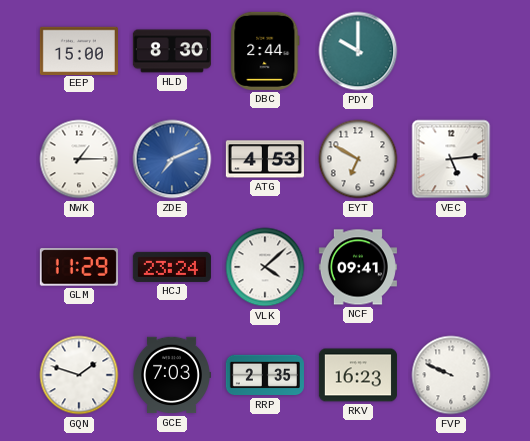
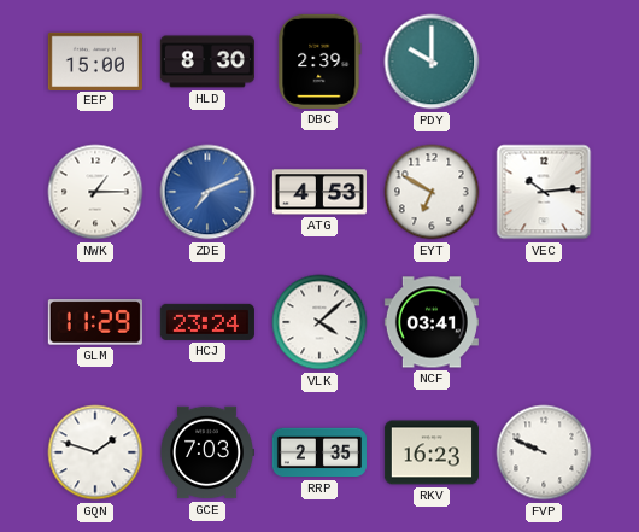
DBC: 2:44 -> 2:39
VEC: 5:14 -> 10:14
NCF: 09:41 -> 03:41
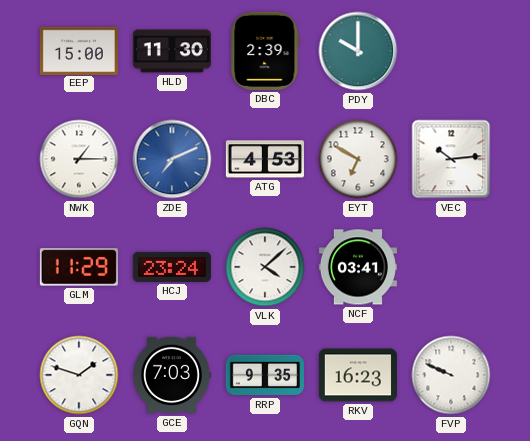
HLD: 8:30 -> 11:30
RRP: 2:35 -> 9:35
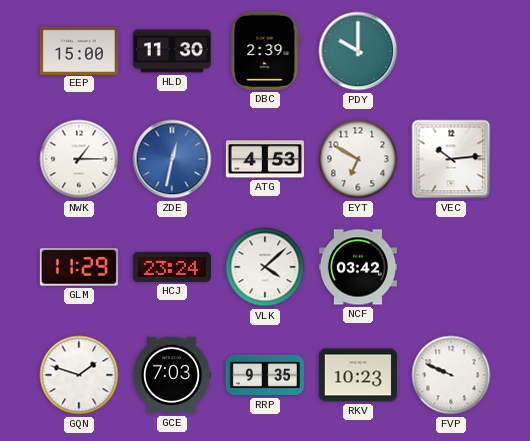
ZDE: 7:11 -> 12:32
NCF: 03:41 -> 03:42
RKV: 16:23 -> 10:23
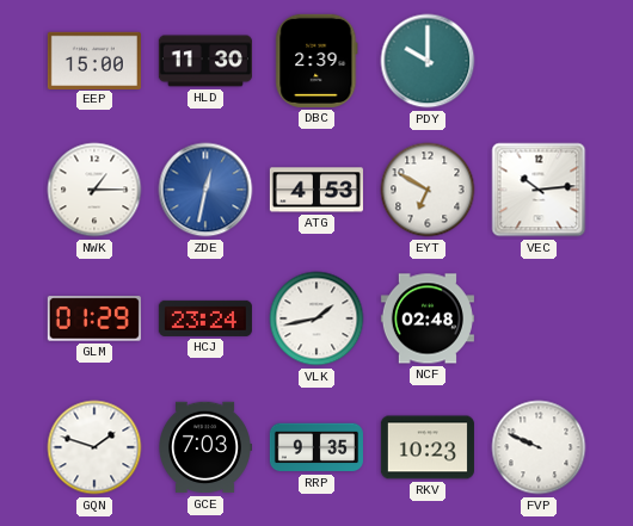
GLM: 11:29 -> 01:29
VLK: 4:08 -> 1:43
NCF: 03:42 -> 02:48
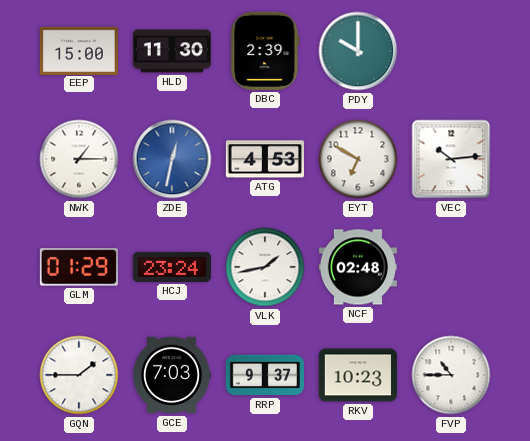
GQN: 1:48 -> 1:45
RRP: 9:35 -> 9:37
FVP: 9:49 -> 10:45
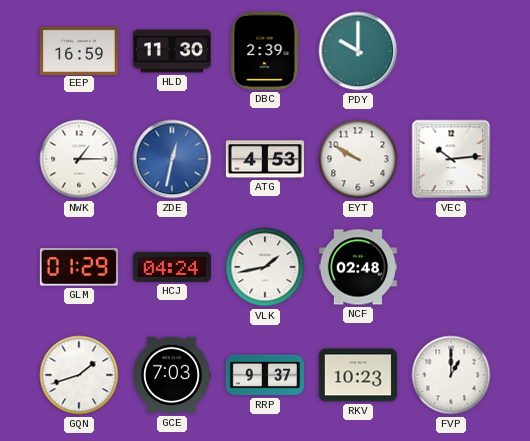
EEP: 15:00 -> 16:59
EYT: 6:50 -> 9:50
HCJ: 23:24 -> 04:24
GQN: 1:45 -> 1:42
FVP: 10:45 -> 1:00
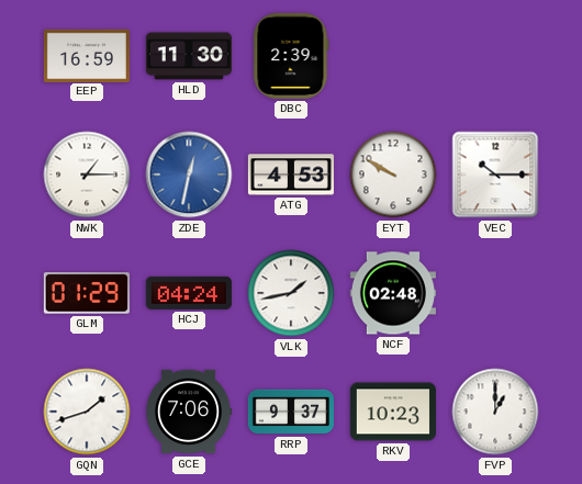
PDY: 10:00 -> none
VEC: 10:14 -> 10:15
GCE: 7:03 -> 7:06
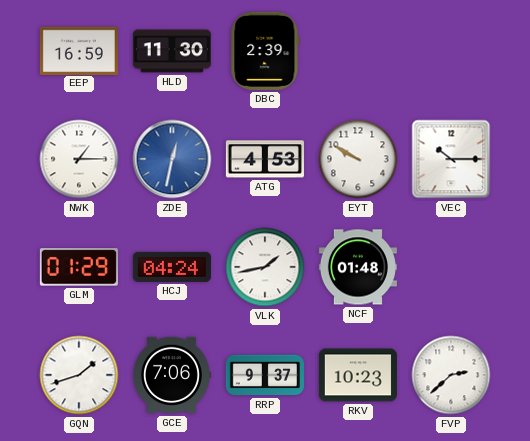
NCF: 02:48 -> 01:48
FVP: 1:00 -> 2:38
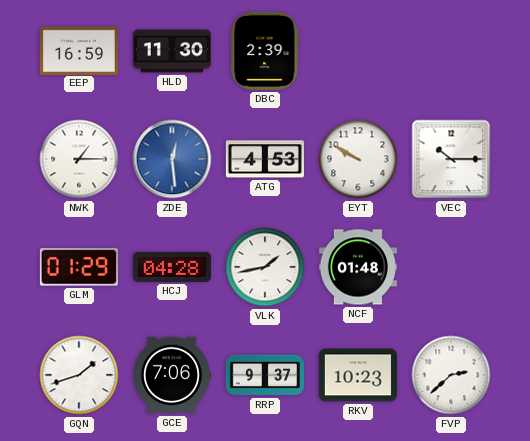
ZDE: 12:32 -> 12:29
HCJ: 04:24 -> 04:28
